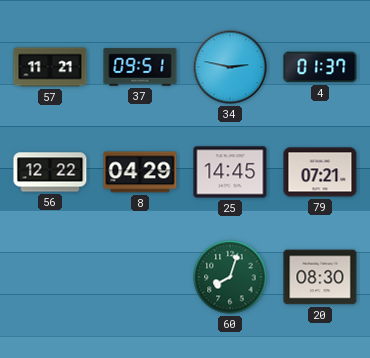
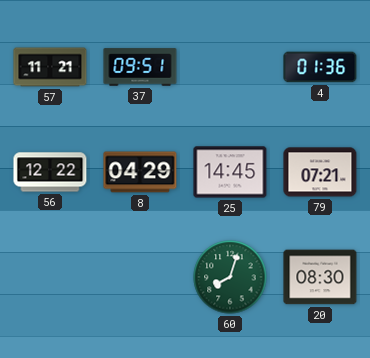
34: 2:47 -> none
4: 01:37 -> 01:36
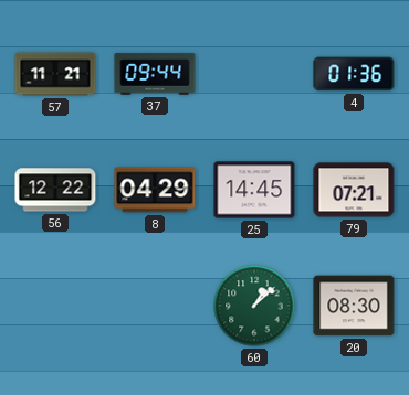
37: 09:51 -> 09:44
60: 8:03 -> 1:08
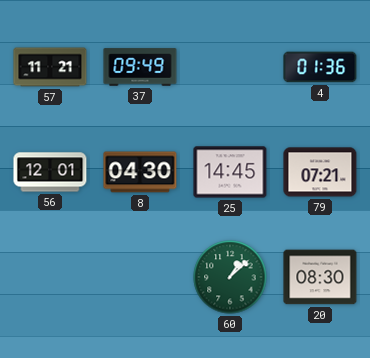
37: 09:44 -> 09:49
56: 12:22 -> 12:01
8: 04:29 -> 04:30
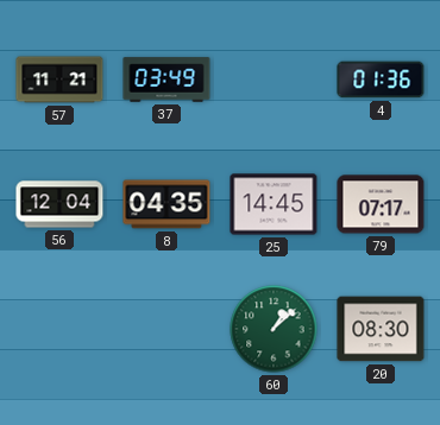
37: 09:49 -> 03:49
56: 12:01 -> 12:04
8: 04:30 -> 04:35
79: 07:21 -> 07:17
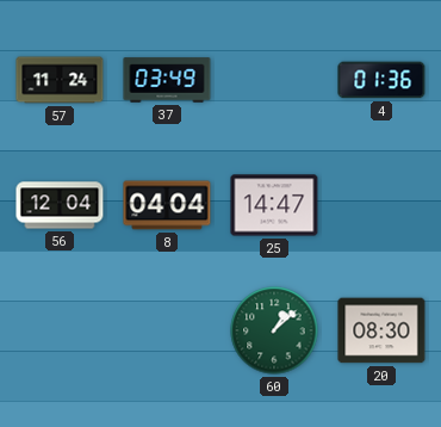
57: 11:21 -> 11:24
8: 04:35 -> 04:04
25: 14:45 -> 14:47
79: 07:17 -> none
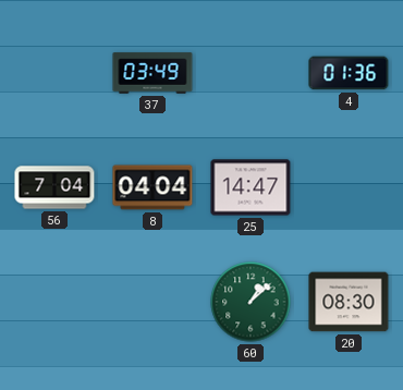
57: 11:24 -> none
56: 12:04 -> 7:04
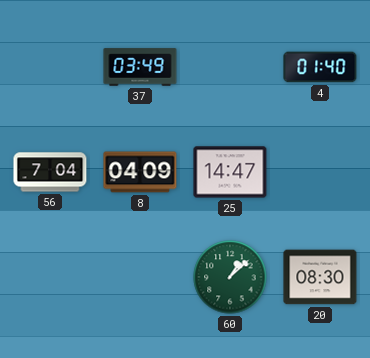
4: 01:36 -> 01:40
8: 04:04 -> 04:09
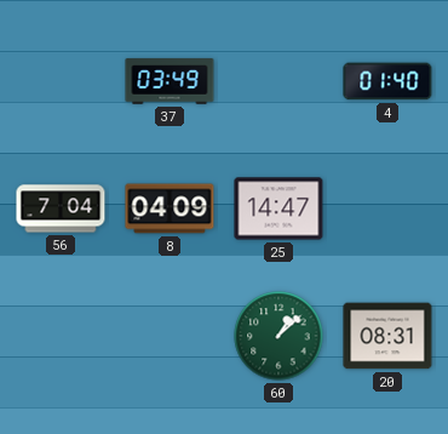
20: 08:30 -> 08:31
